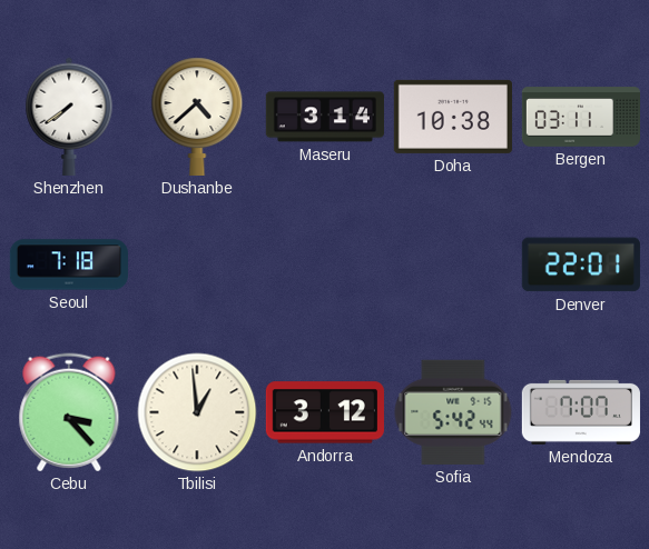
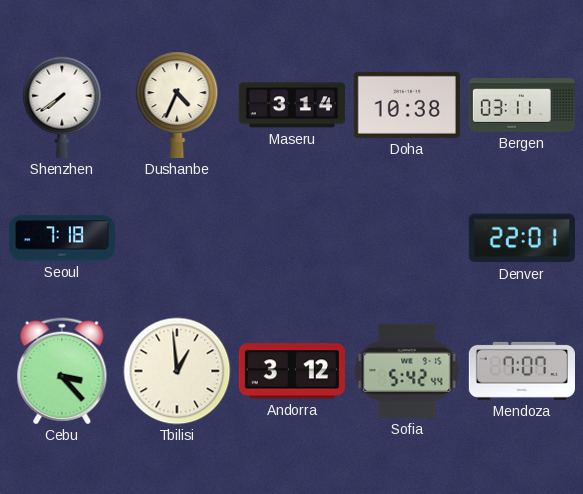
Dushanbe: 4:38 -> 4:34
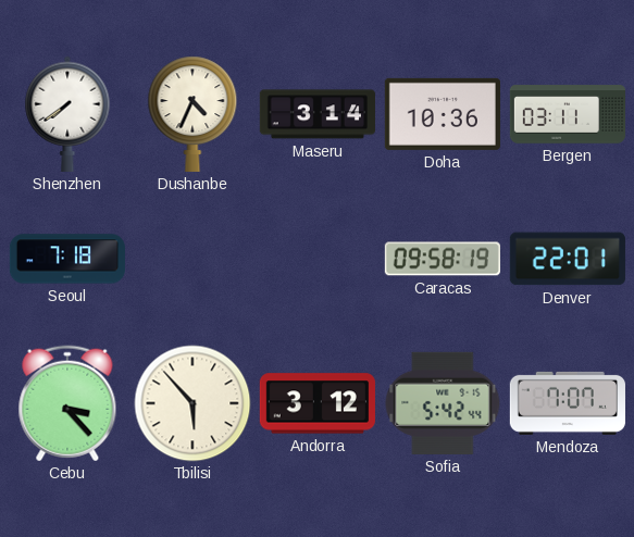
Doha: 10:38 -> 10:36
Caracas: none -> 09:58
Tbilisi: 12:59 -> 5:53
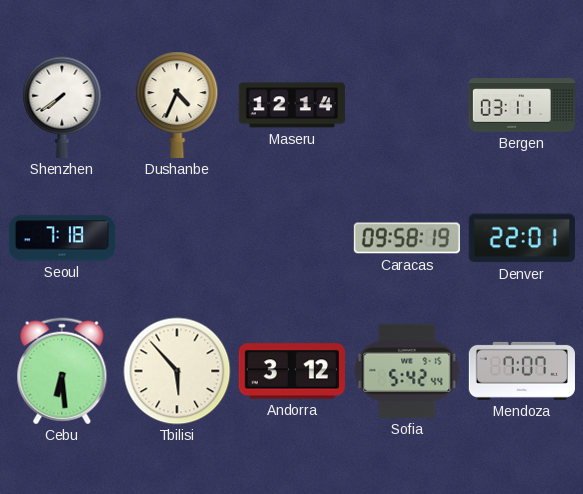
Maseru: 3:14 -> 12:14
Doha: 10:36 -> none
Cebu: 3:23 -> 6:29
